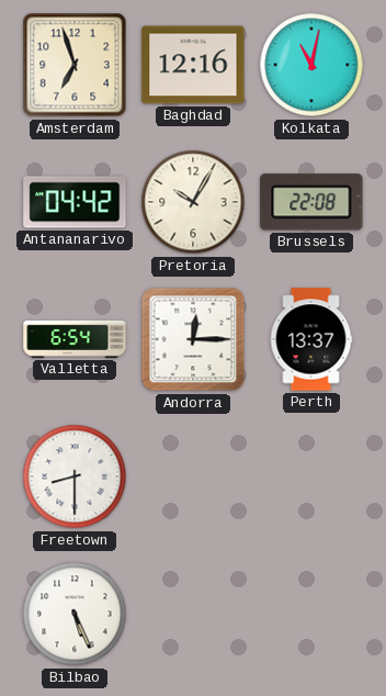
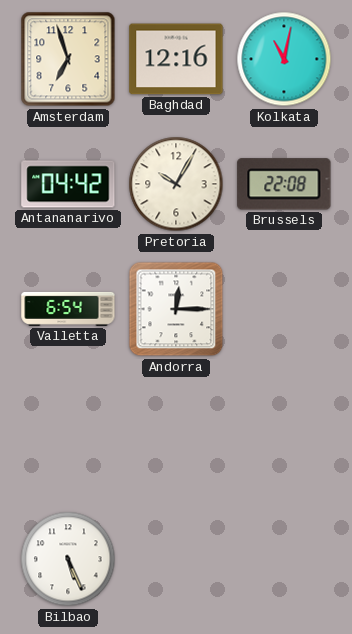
Perth: 13:37 -> none
Freetown: 8:30 -> none
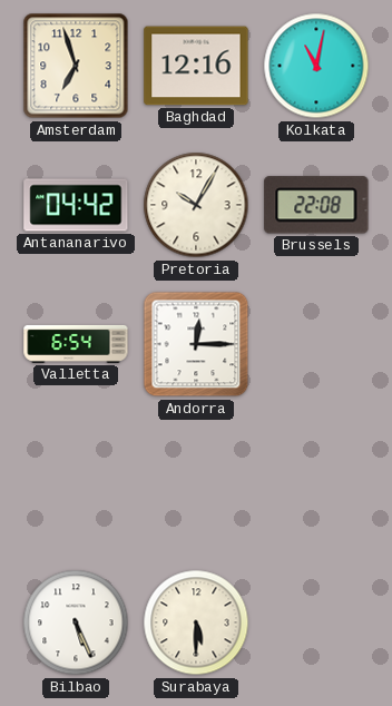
Surabaya: none -> 5:30
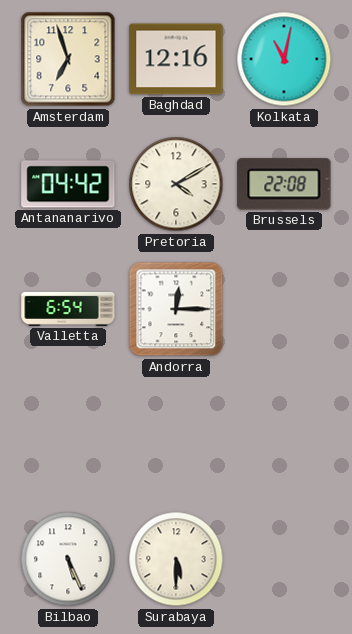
Pretoria: 10:05 -> 4:10
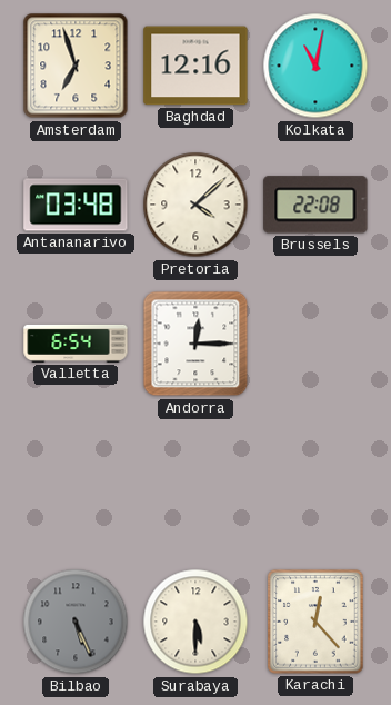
Antananarivo: 04:42 -> 03:48
Pretoria: 4:10 -> 4:08
Bilbao dial: white -> grey
Karachi: none -> 12:23
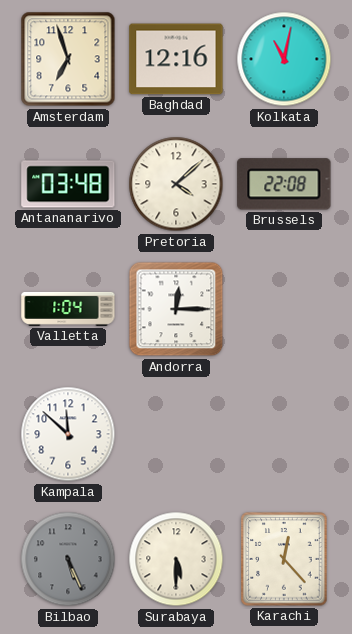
Valletta: 6:54 -> 1:04
Kampala: none -> 11:52
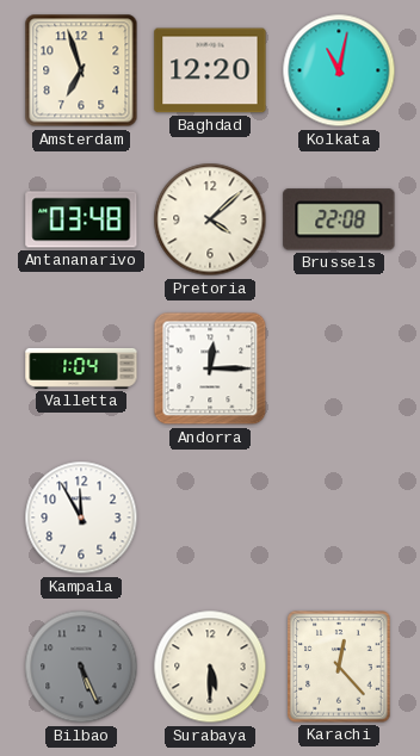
Baghdad: 12:16 -> 12:20
Kampala: 11:52 -> 11:55
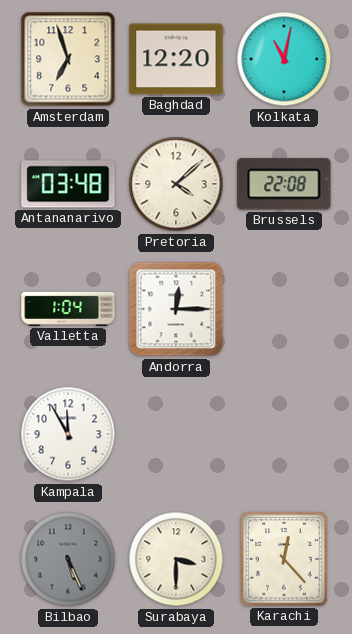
Surabaya: 5:30 -> 3:30
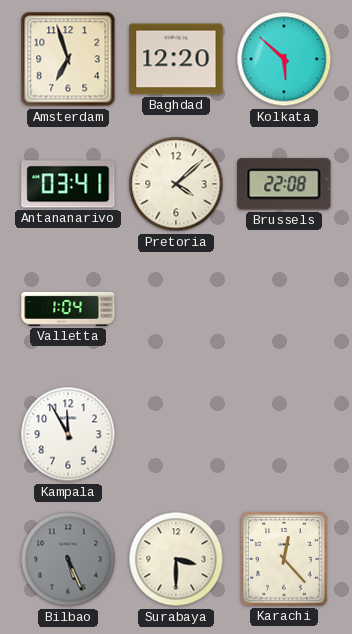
Kolkata: 11:02 -> 5:52
Antananarivo: 03:48 -> 03:41
Andorra: 12:15 -> none
